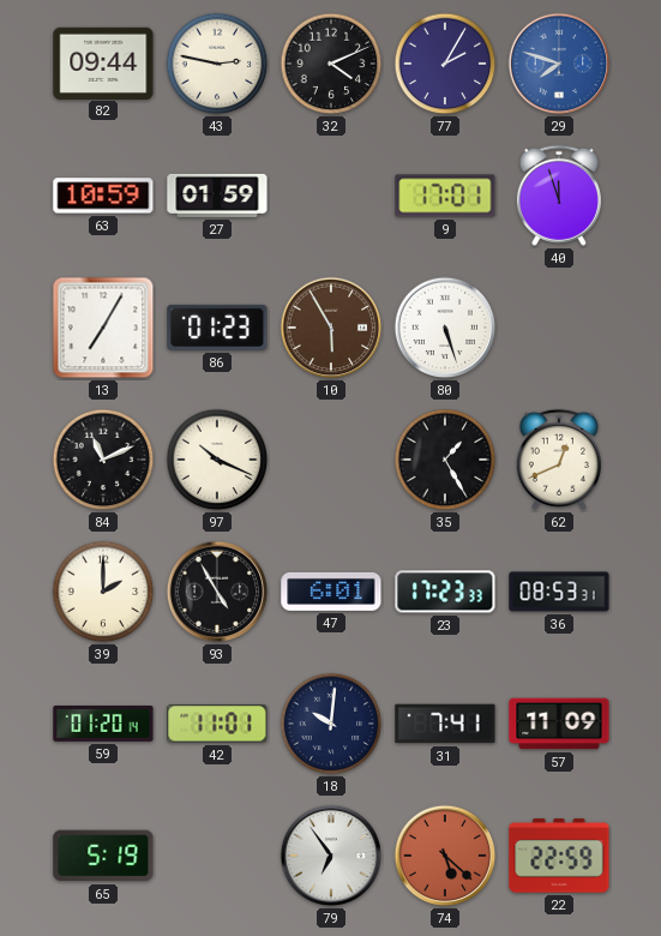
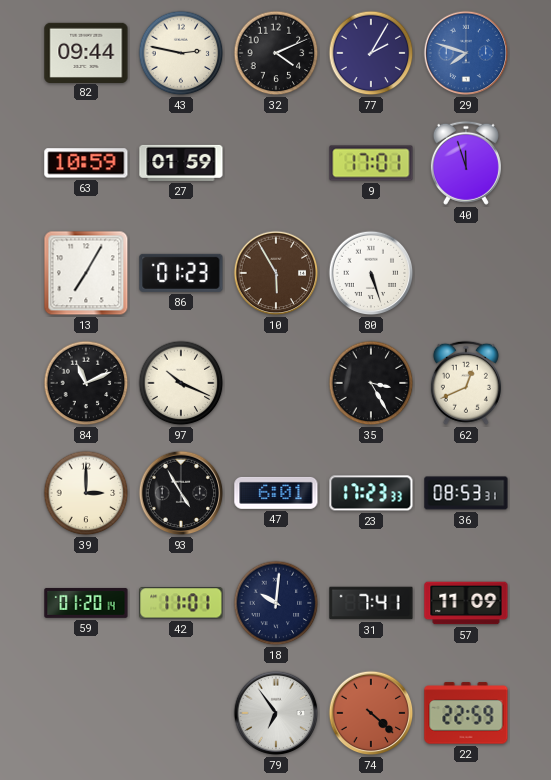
35: 1:25 -> 3:25
39: 2:00 -> 3:00
65: 5:19 -> none
74: 5:22 -> 4:22
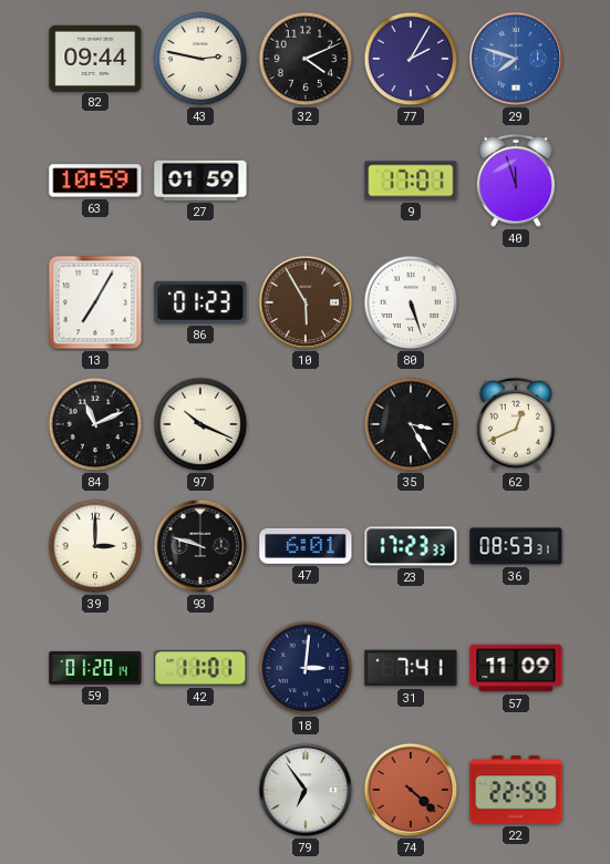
93: 4:55 -> 9:48
18: 10:01 -> 3:01
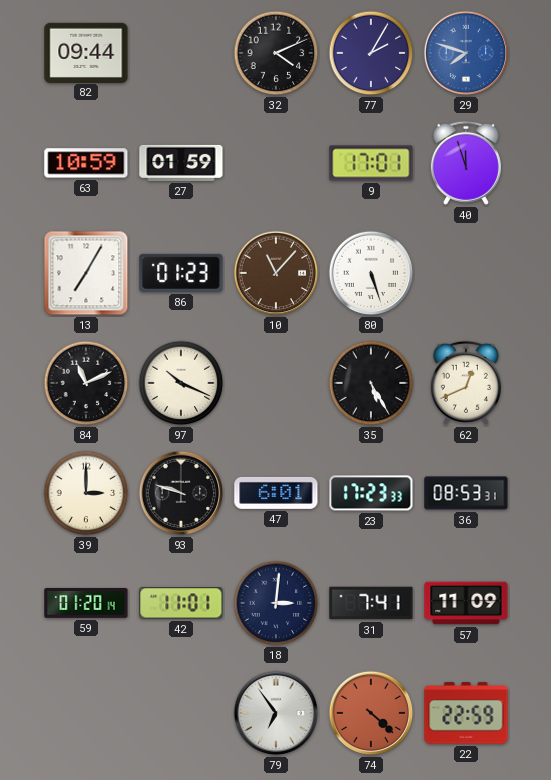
43: 2:47 -> none
10: 5:55 -> 11:07
35: 3:25 -> 5:25
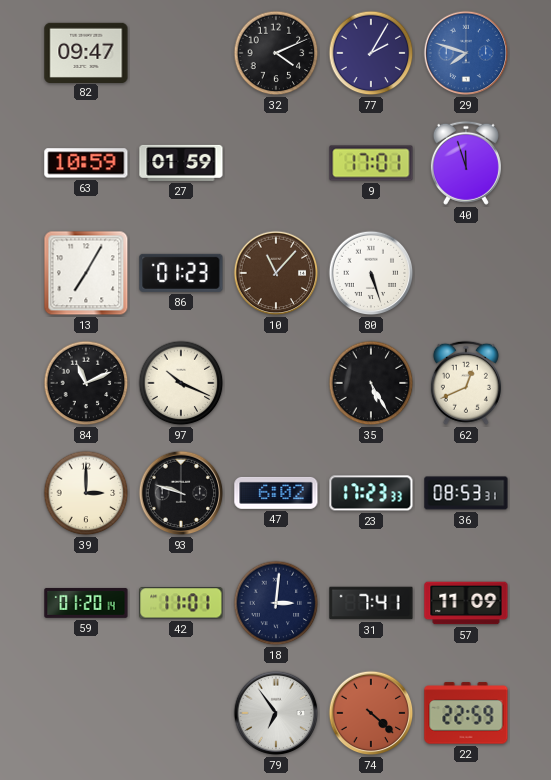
82: 09:44 -> 09:47
47: 6:01 -> 6:02
